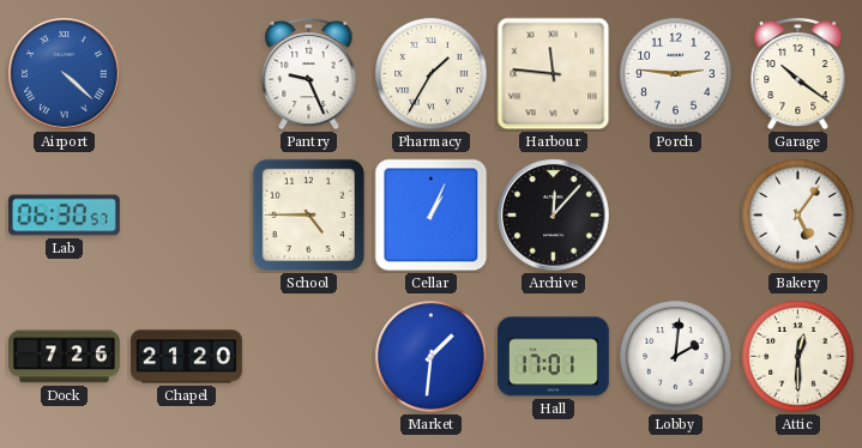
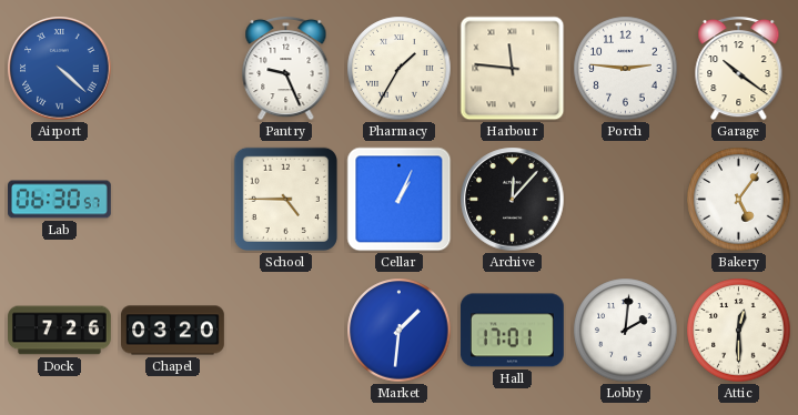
Chapel: 21:20 -> 03:20
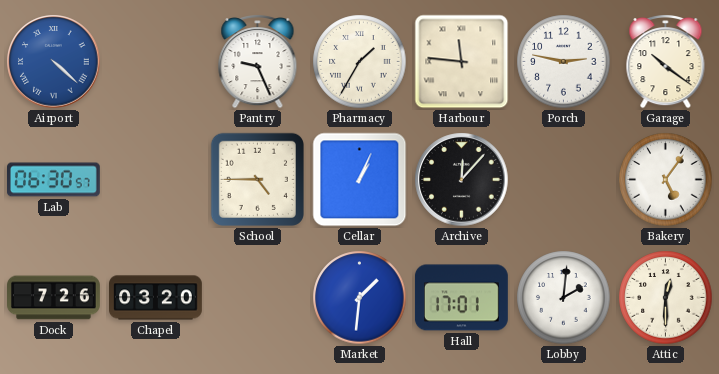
Porch: 2:46 -> 2:47
